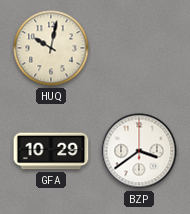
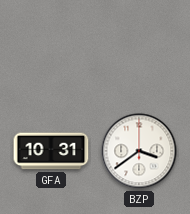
HUQ: 10:02 -> none
GFA: 10:29 -> 10:31
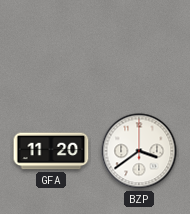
GFA: 10:31 -> 11:20
